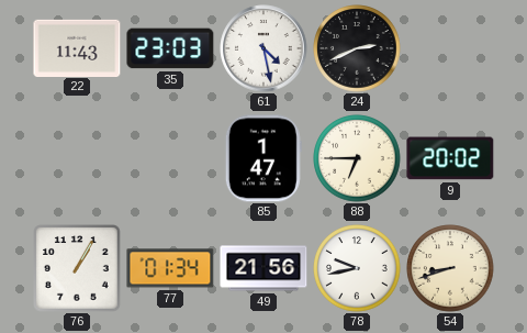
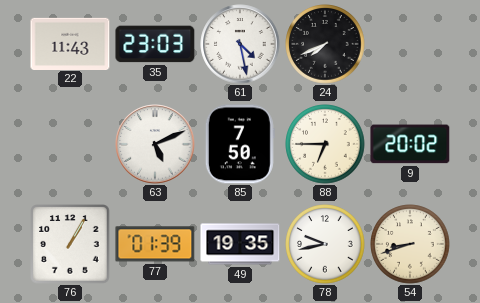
24: 2:41 -> 7:41
63: none -> 5:11
85: 1:47 -> 7:50
77: 01:34 -> 01:39
49: 21:56 -> 19:35
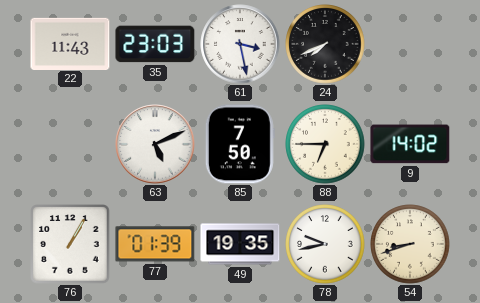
61: 4:28 -> 3:28
9: 20:02 -> 14:02
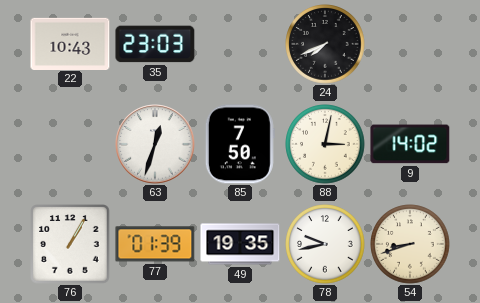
22: 11:43 -> 10:43
61: 3:28 -> none
63: 5:11 -> 12:33
88: 6:45 -> 3:02
